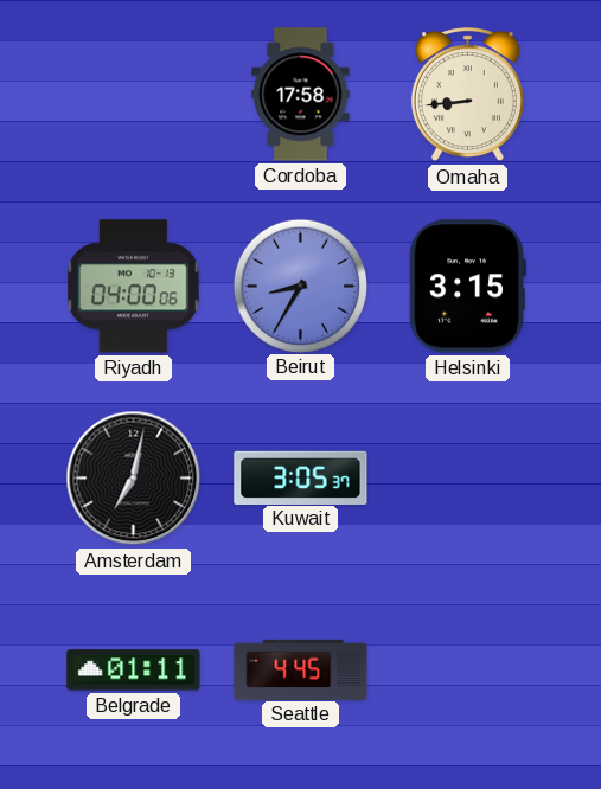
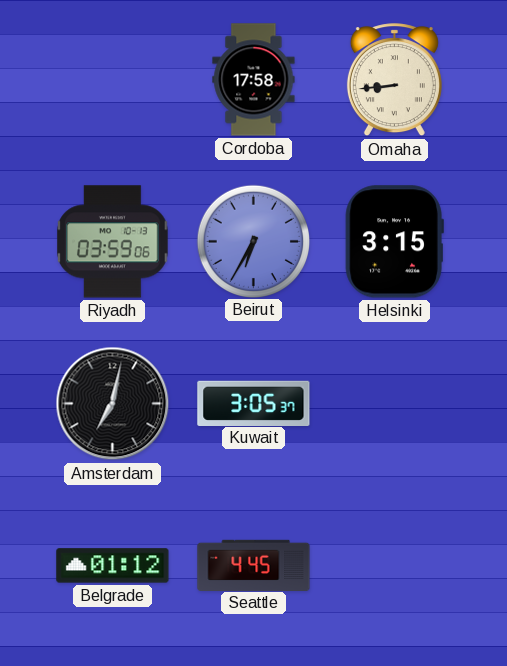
Riyadh: 04:00 -> 03:59
Beirut: 8:35 -> 6:35
Belgrade: 01:11 -> 01:12
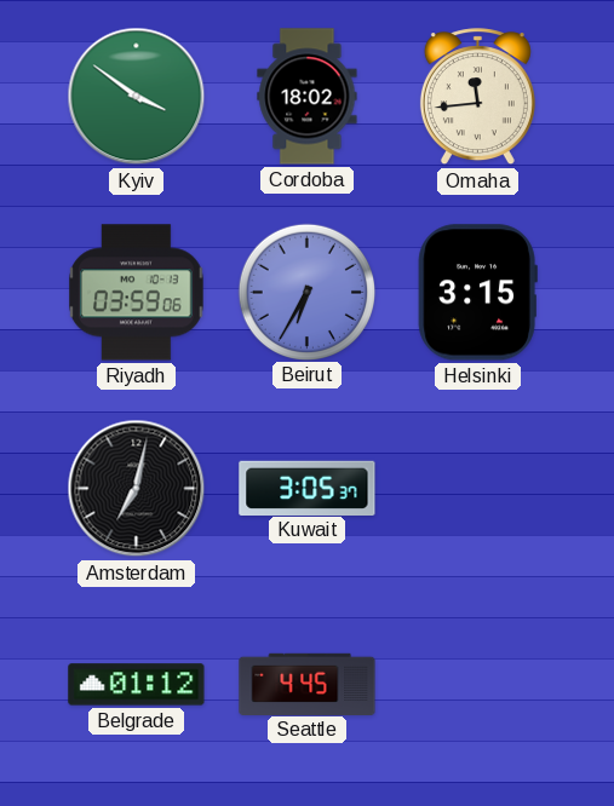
Kyiv: none -> 3:51
Cordoba: 17:58 -> 18:02
Omaha: 8:44 -> 11:44
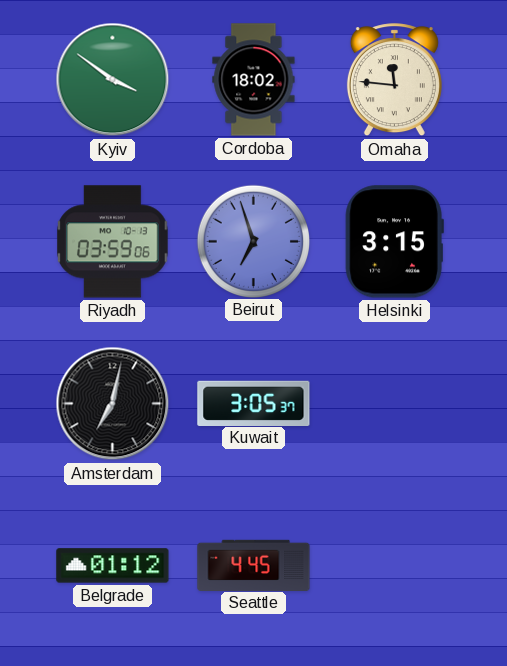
Omaha: 11:44 -> 11:46
Beirut: 6:35 -> 6:57
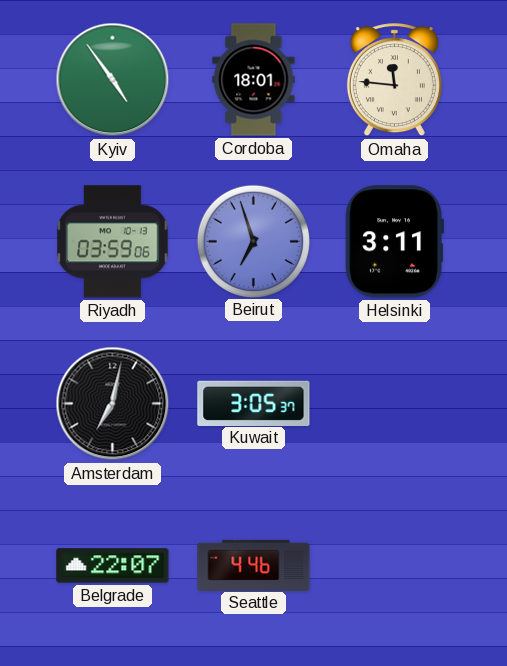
Kyiv: 3:51 -> 4:54
Cordoba: 18:02 -> 18:01
Helsinki: 3:15 -> 3:11
Belgrade: 01:12 -> 22:07
Seattle: 4:45 -> 4:46
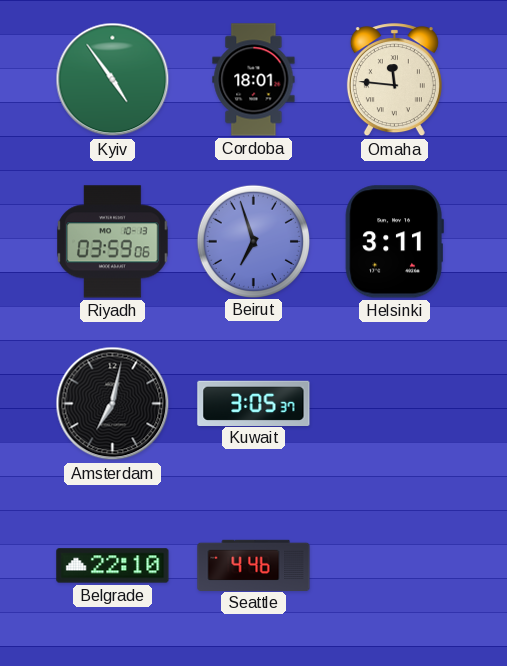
Belgrade: 22:07 -> 22:10
